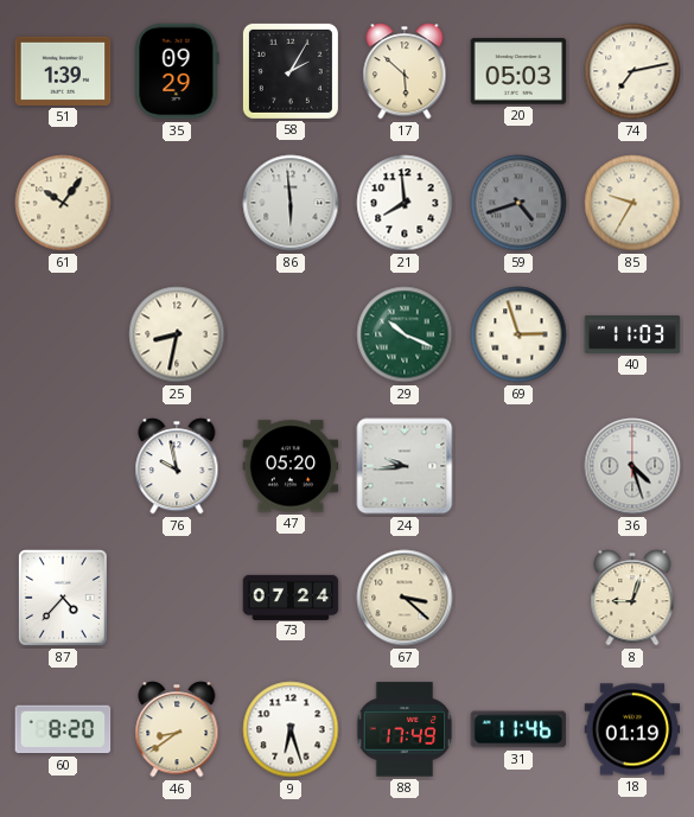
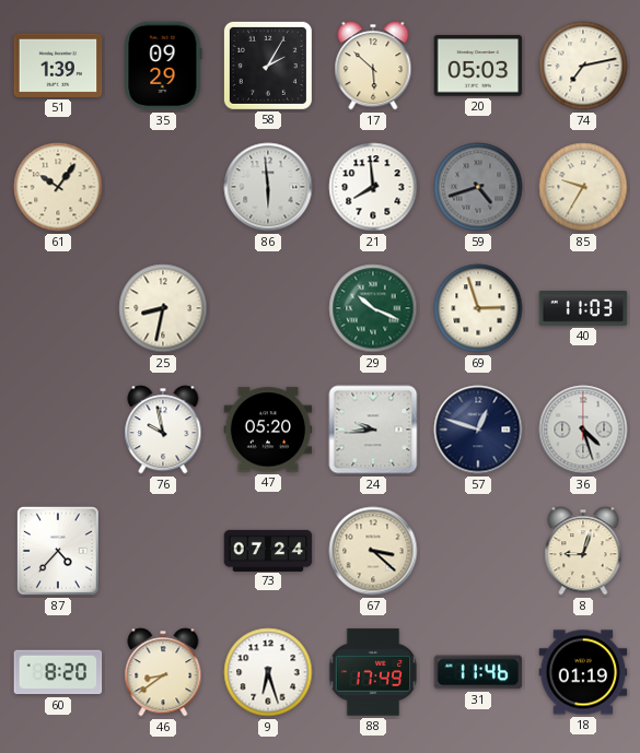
57: none -> 12:48
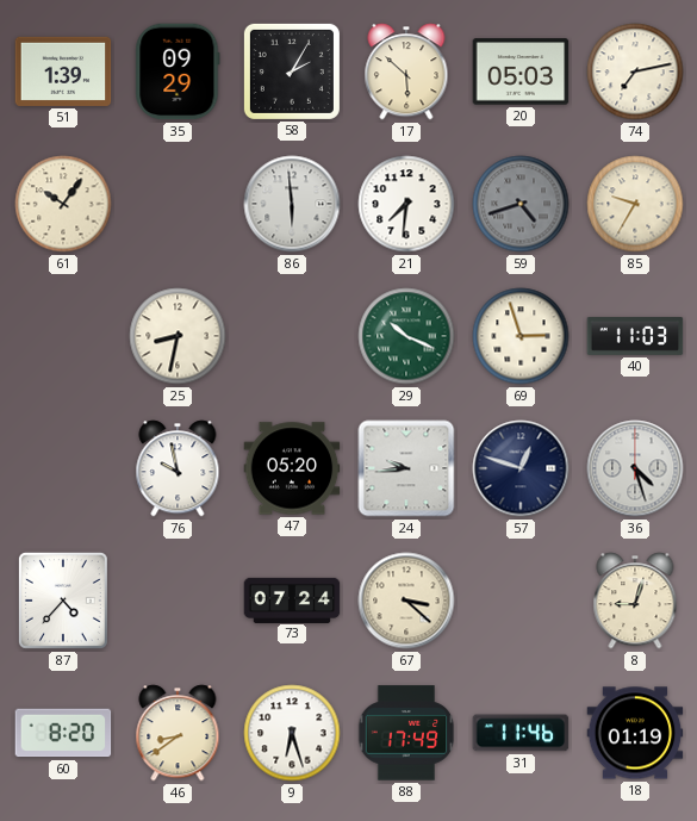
21: 7:59 -> 7:31
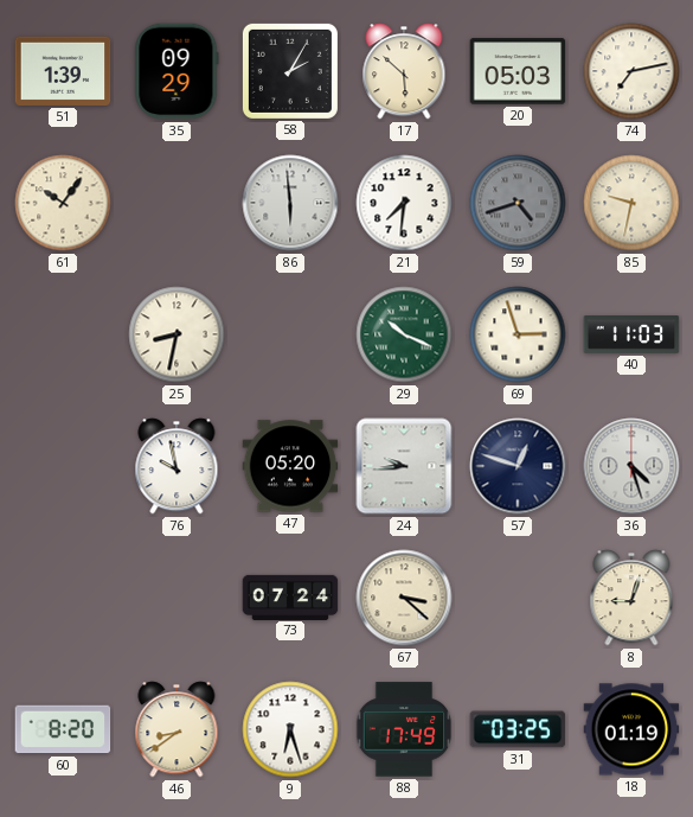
85: 9:35 -> 9:32
87: 4:37 -> none
31: 11:46 -> 03:25
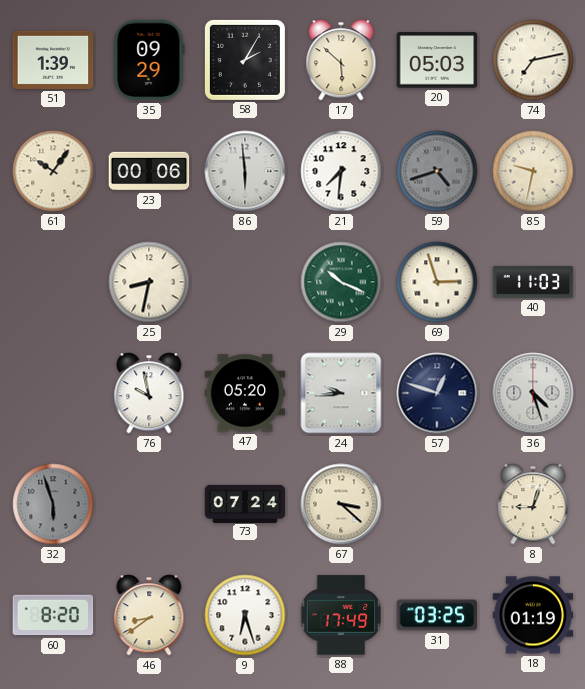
23: none -> 00:06
32: none -> 5:57
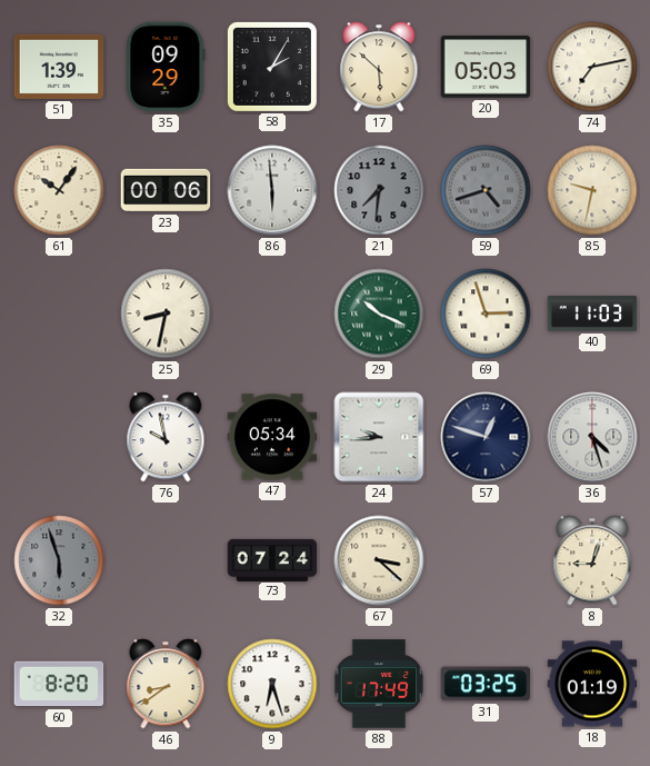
21 dial: white -> grey
47: 05:20 -> 05:34
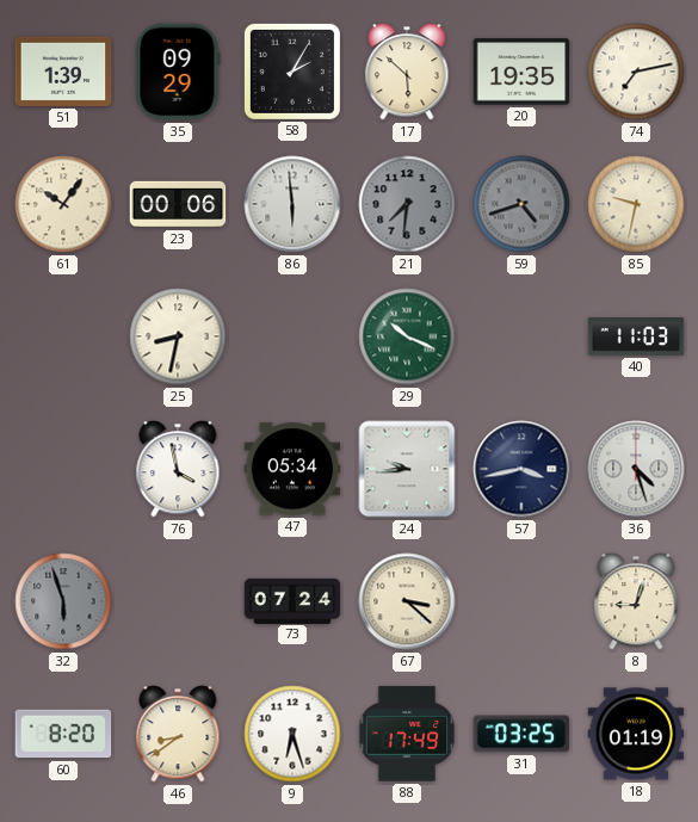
20: 05:03 -> 19:35
69: 2:57 -> none
76: 9:58 -> 3:58
57: 12:48 -> 3:43
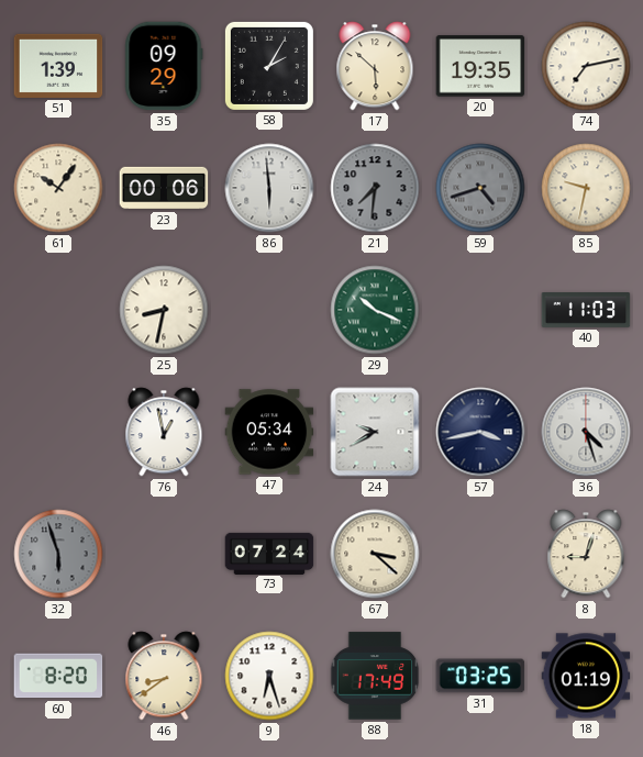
76: 3:58 -> 12:58
24: 9:44 -> 9:40
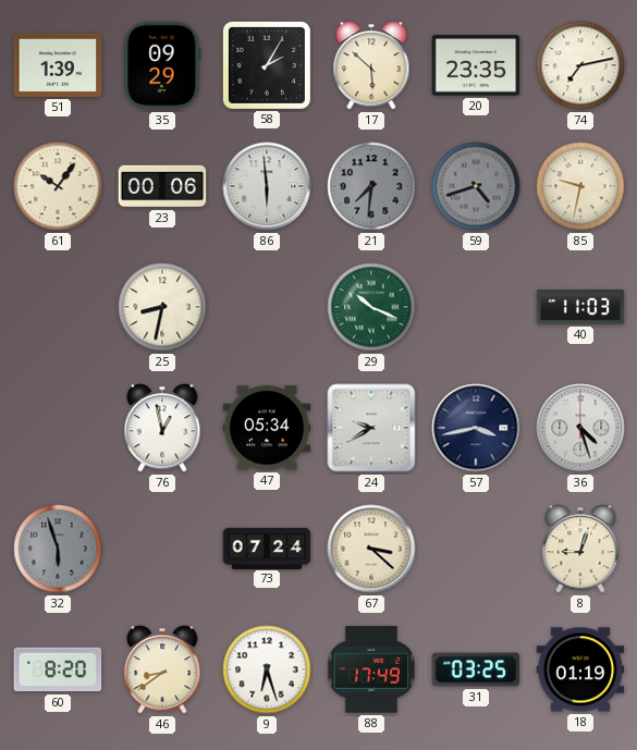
20: 19:35 -> 23:35
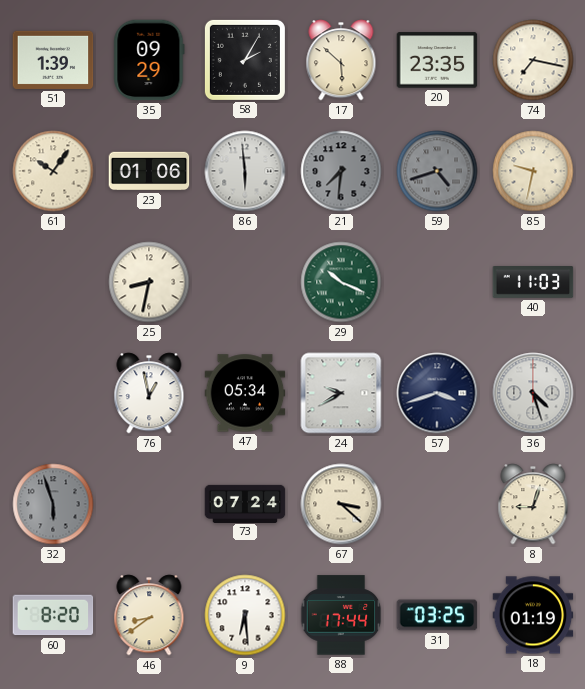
74: 7:13 -> 7:17
23: 00:06 -> 01:06
57: 3:43 -> 3:42
9: 6:27 -> 6:29
88: 17:49 -> 17:44
